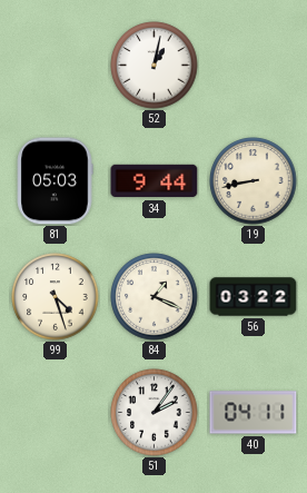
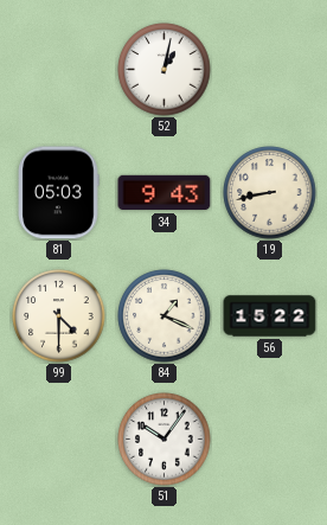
34: 9:44 -> 9:43
99: 4:27 -> 4:30
56: 03:22 -> 15:22
51: 2:06 -> 10:06
40: 04:11 -> none
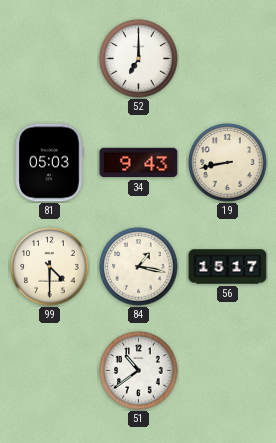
52: 1:02 -> 7:00
84: 1:19 -> 1:17
56: 15:22 -> 15:17
51: 10:06 -> 10:39
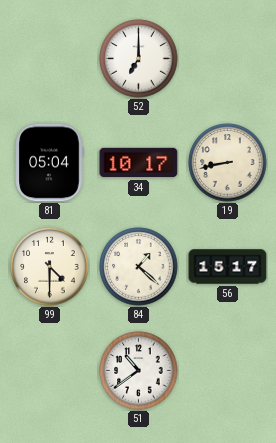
81: 05:03 -> 05:04
34: 9:43 -> 10:17
84: 1:17 -> 1:22
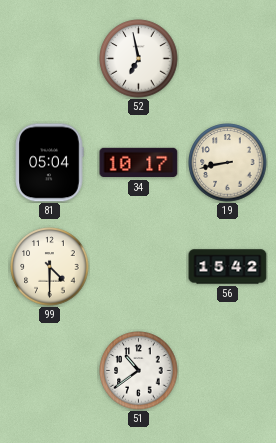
52: 7:00 -> 6:58
84: 1:22 -> none
56: 15:17 -> 15:42
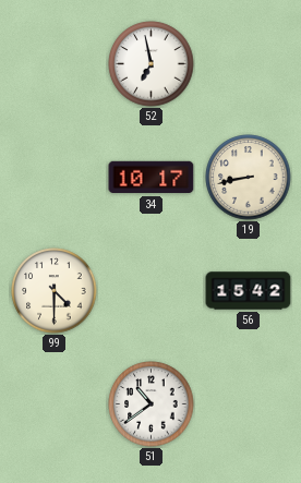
81: 05:04 -> none
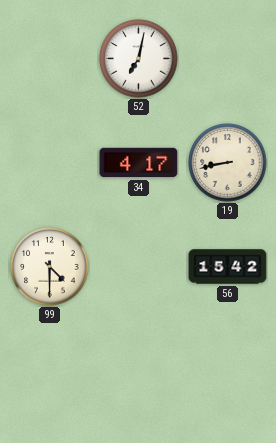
52: 6:58 -> 7:02
34: 10:17 -> 4:17
51: 10:39 -> none
